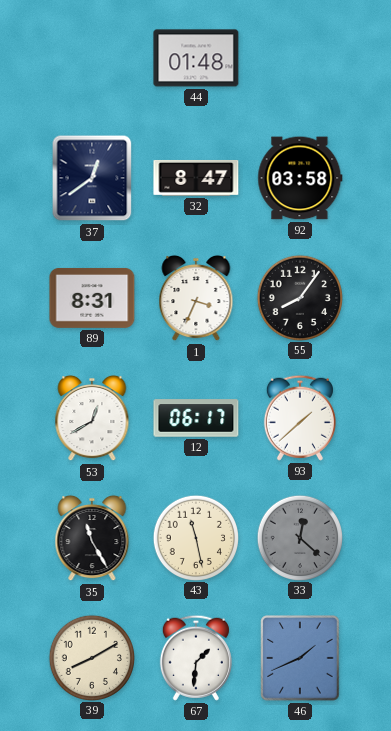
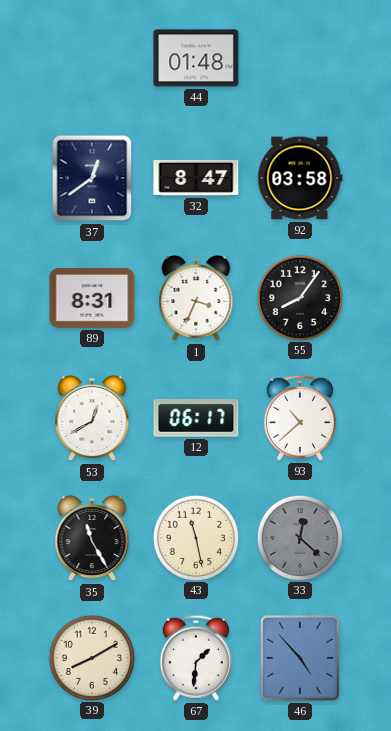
93: 1:38 -> 10:38
46: 1:41 -> 4:53
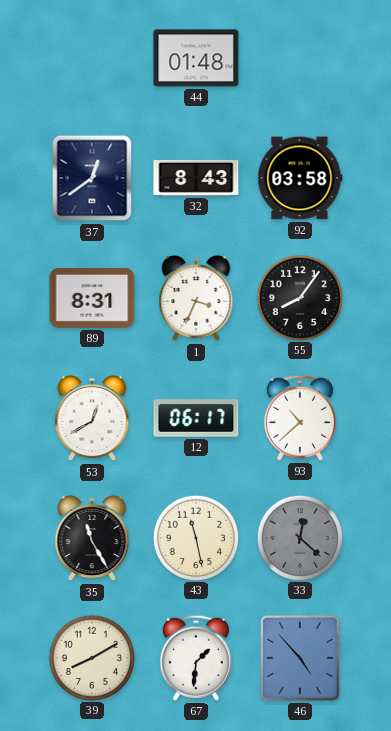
32: 8:47 -> 8:43
